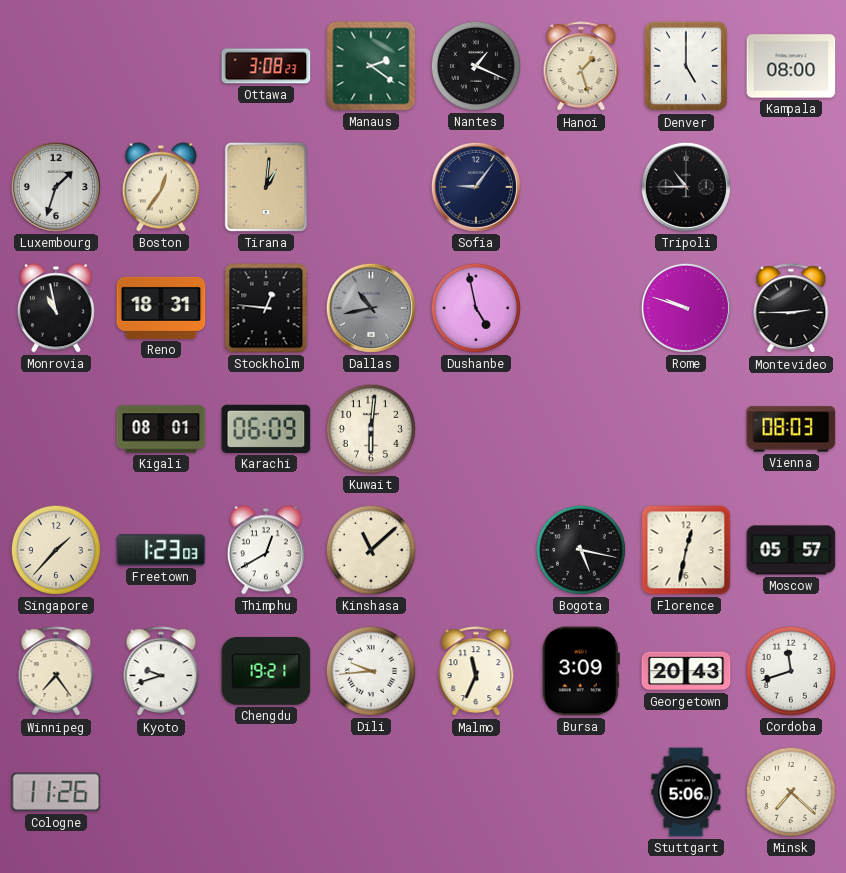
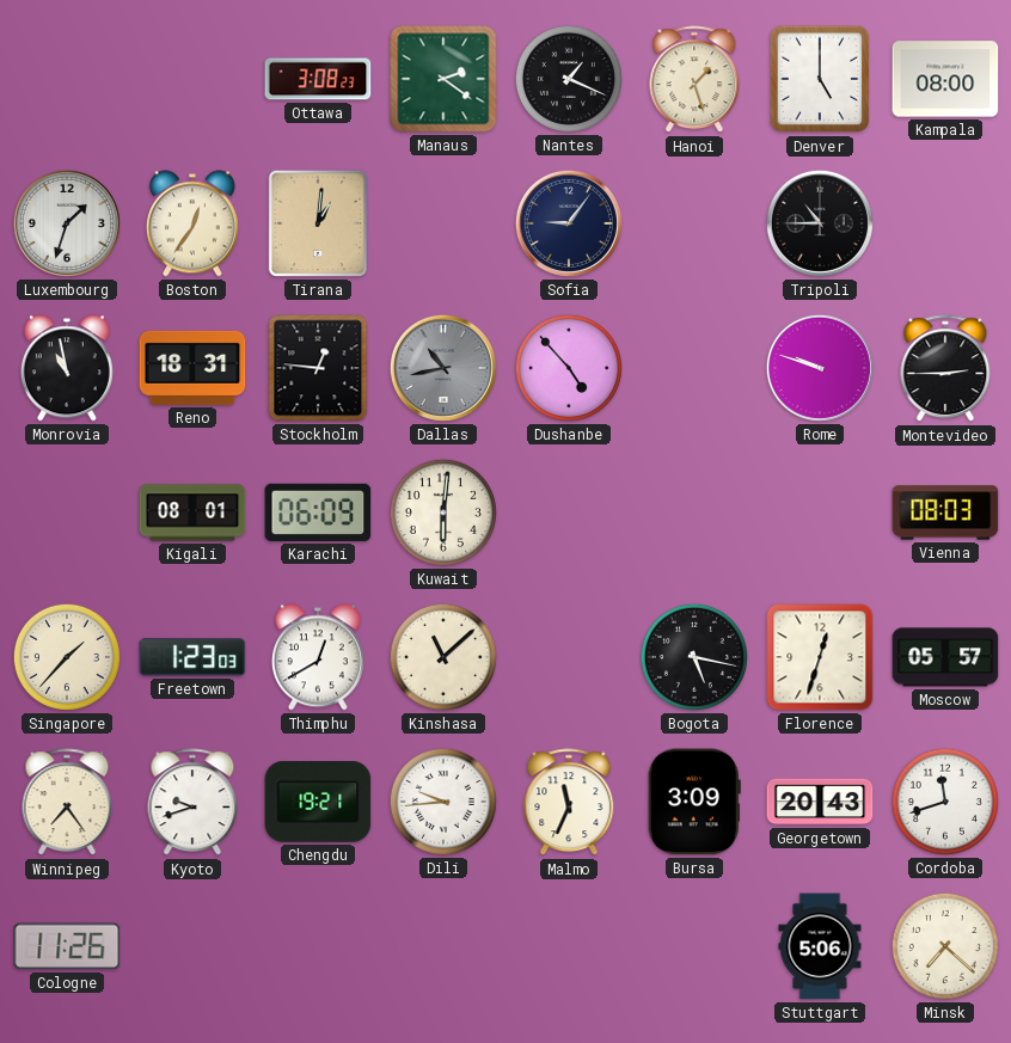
Dushanbe: 4:58 -> 4:53
Florence: 12:32 -> 12:33
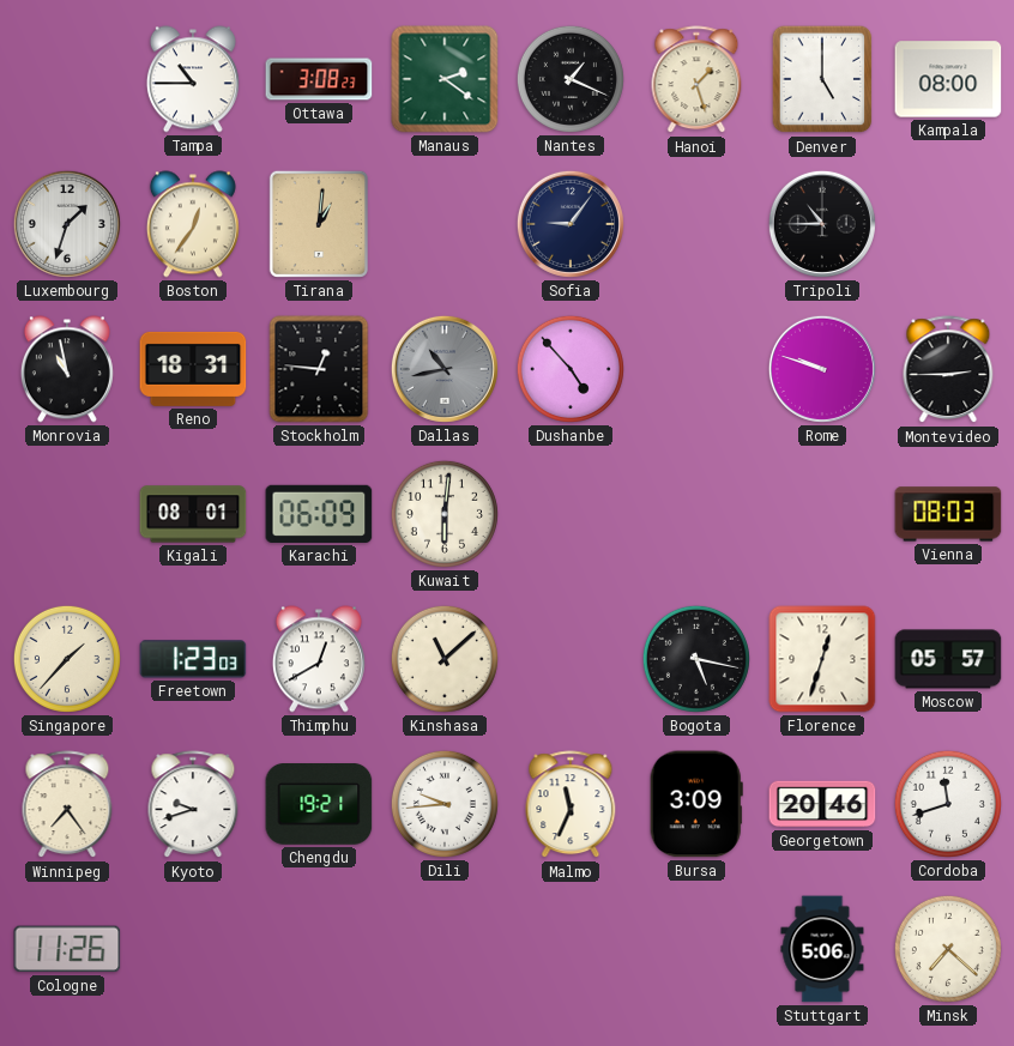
Tampa: none -> 10:45
Georgetown: 20:43 -> 20:46
